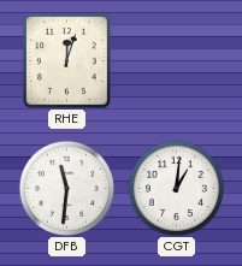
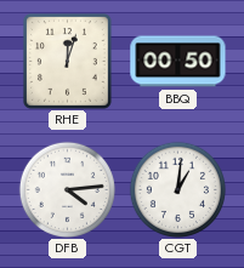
BBQ: none -> 00:50
DFB: 11:31 -> 4:14
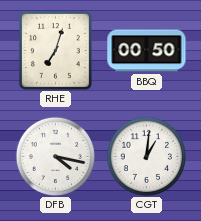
RHE: 12:03 -> 7:03
DFB: 4:14 -> 4:17
